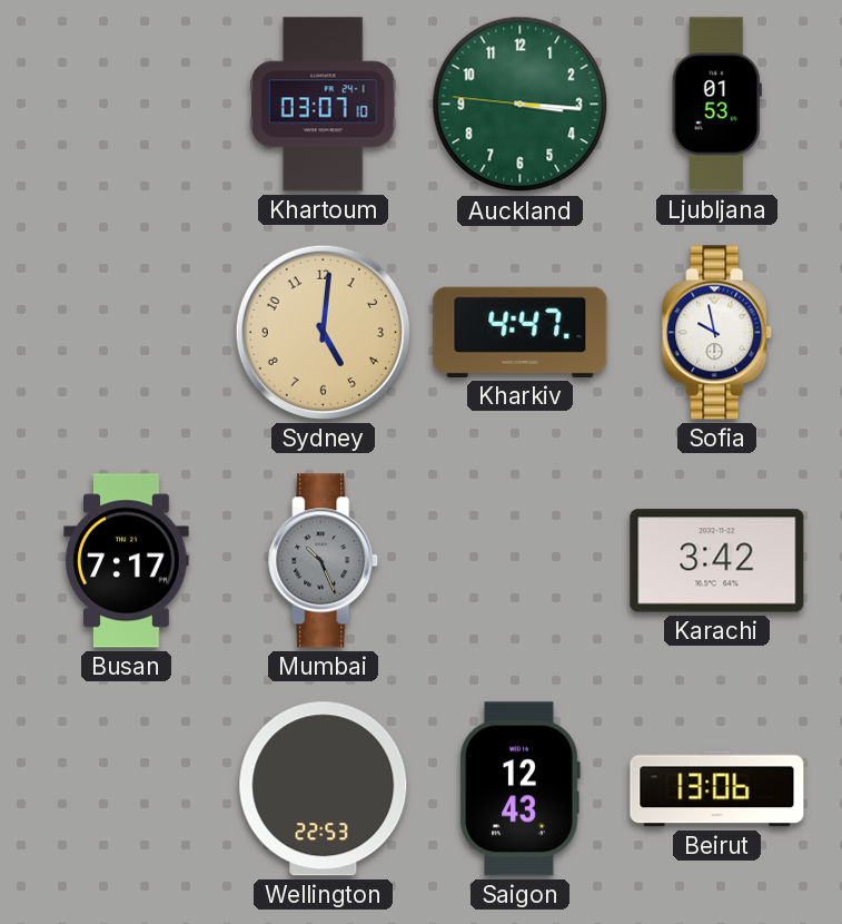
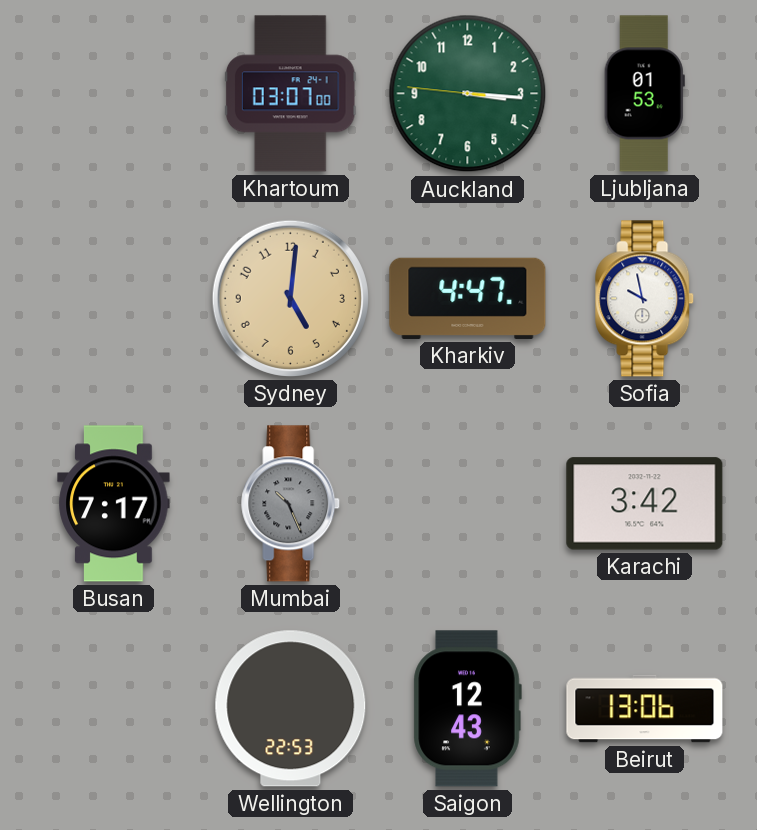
Khartoum: 03:07:10 -> 03:07:00
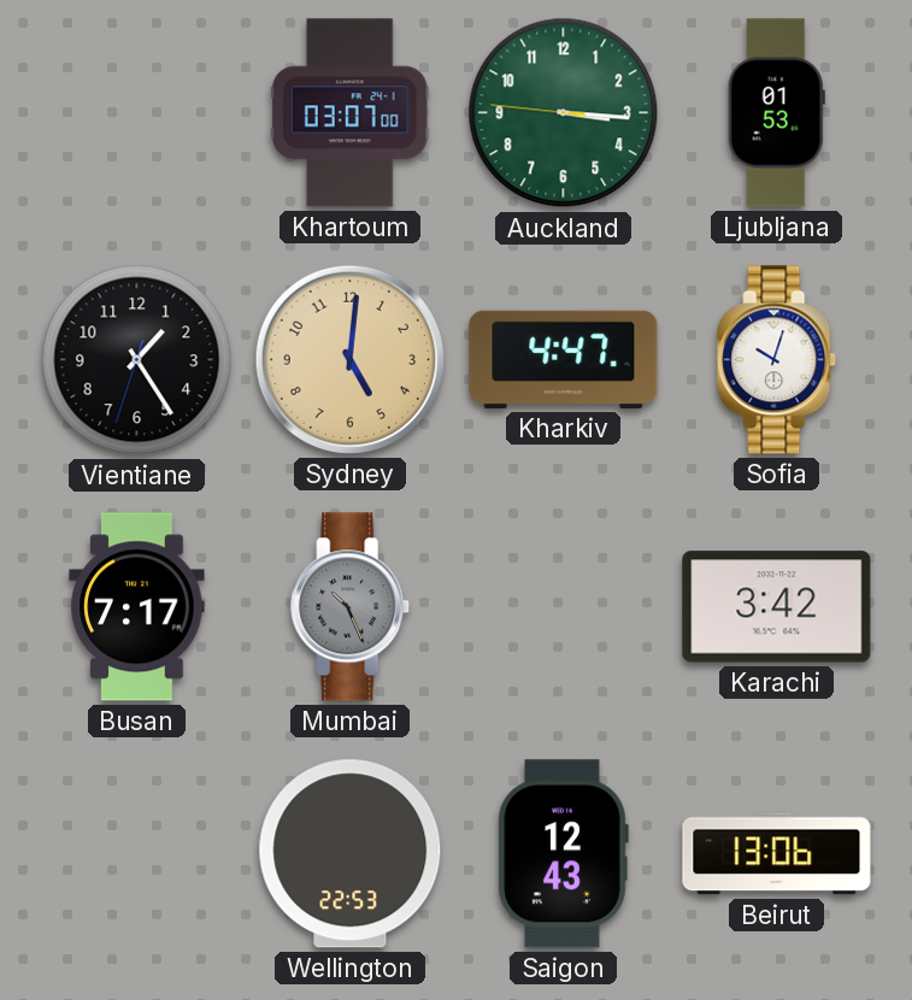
Vientiane: none -> 1:24
Sofia: 9:58 -> 10:03
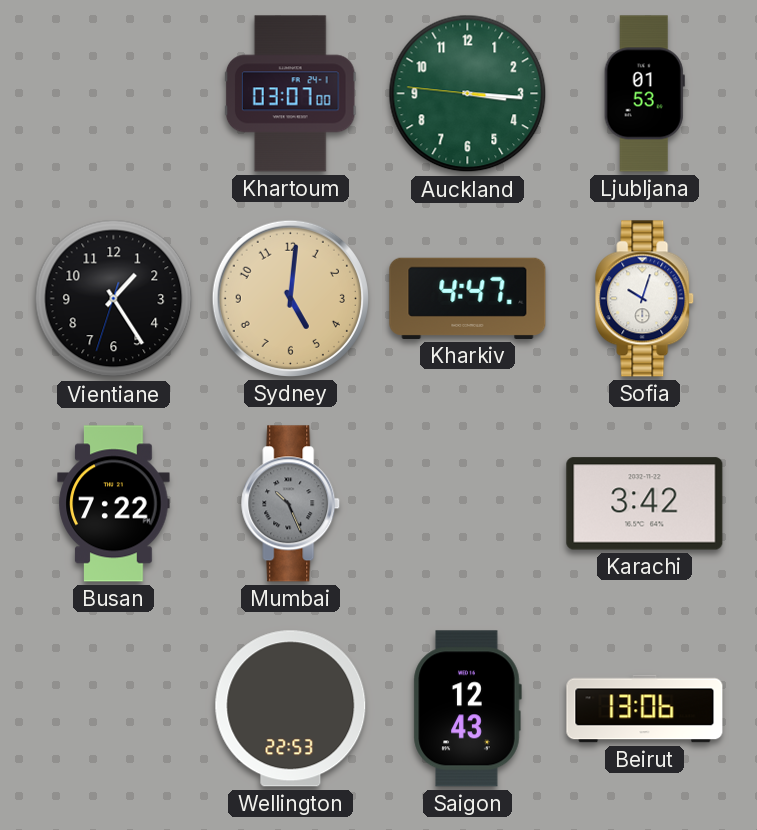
Busan: 7:17 -> 7:22
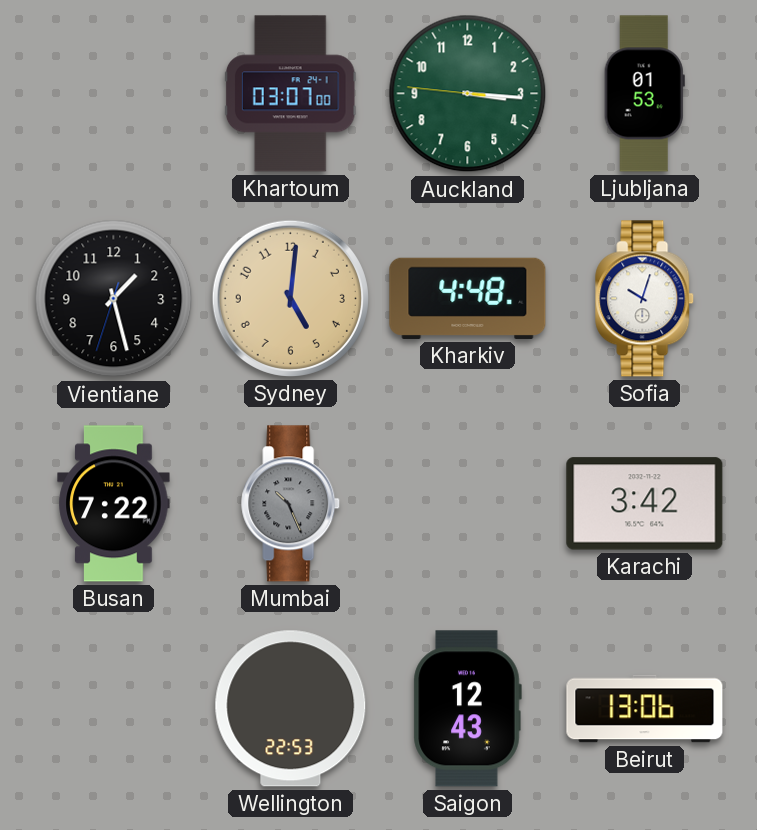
Vientiane: 1:24 -> 1:27
Kharkiv: 4:47 -> 4:48
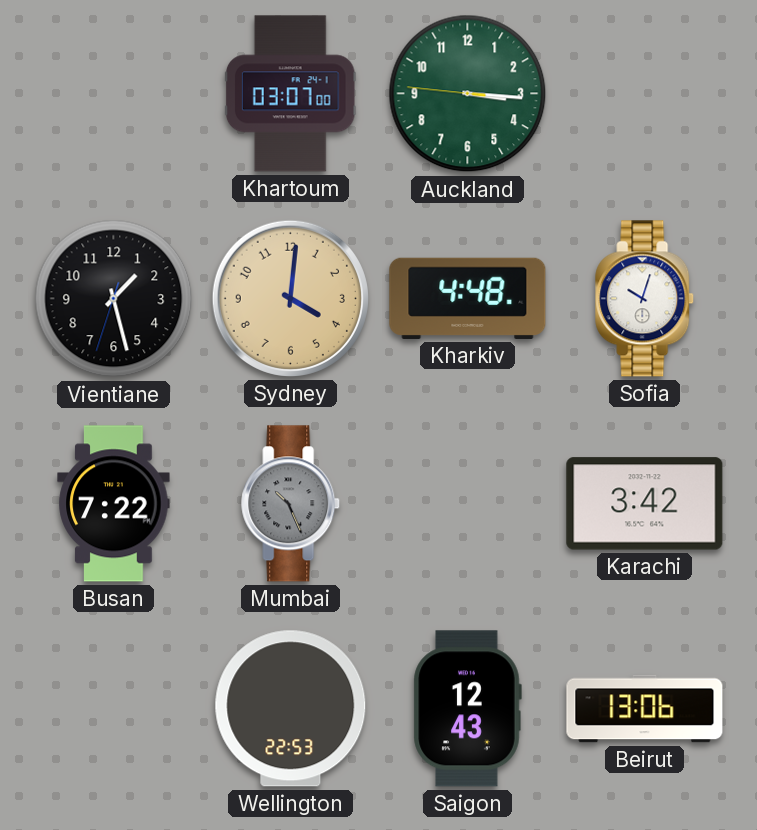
Ljubljana: 01:53 -> none
Sydney: 5:01 -> 4:01
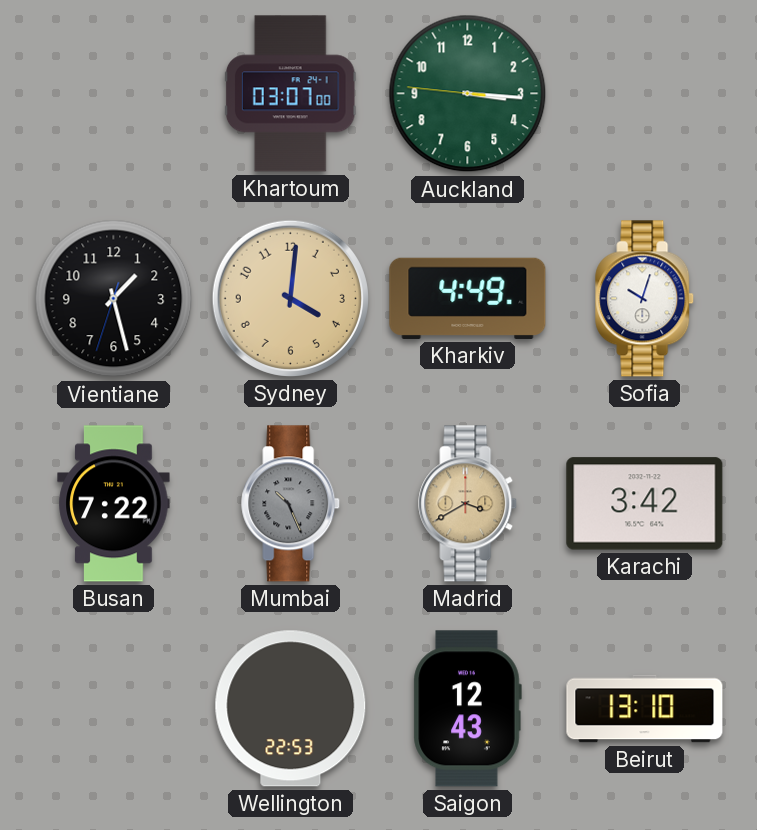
Kharkiv: 4:48 -> 4:49
Madrid: none -> 3:40
Beirut: 13:06 -> 13:10
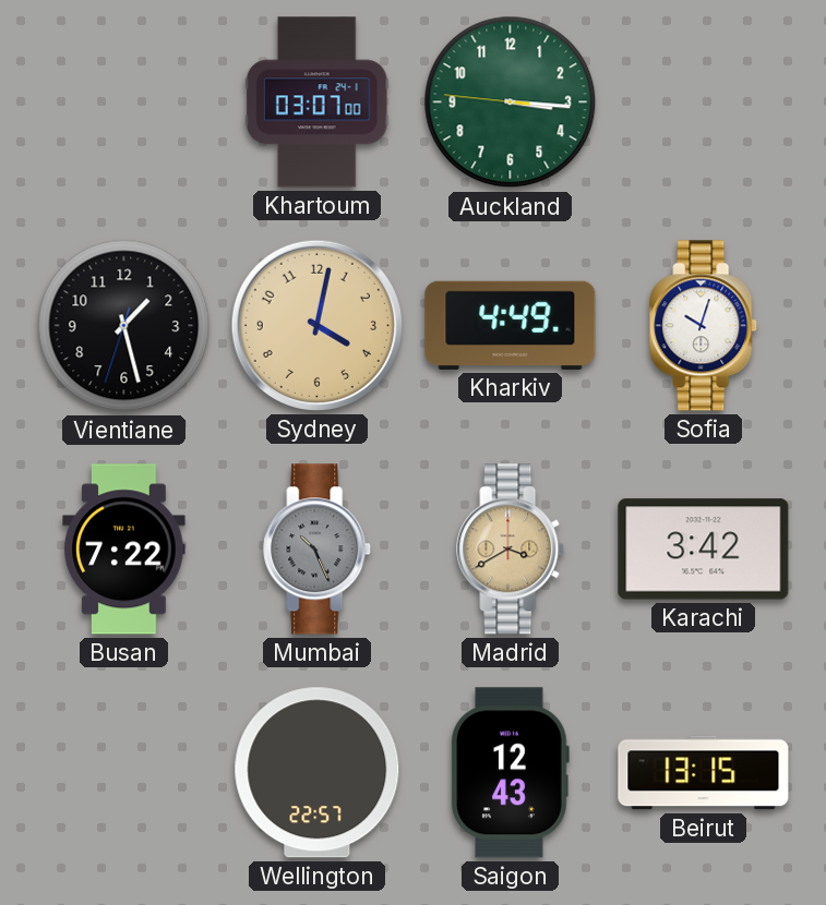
Sydney: 4:01 -> 4:02
Wellington: 22:53 -> 22:57
Beirut: 13:10 -> 13:15
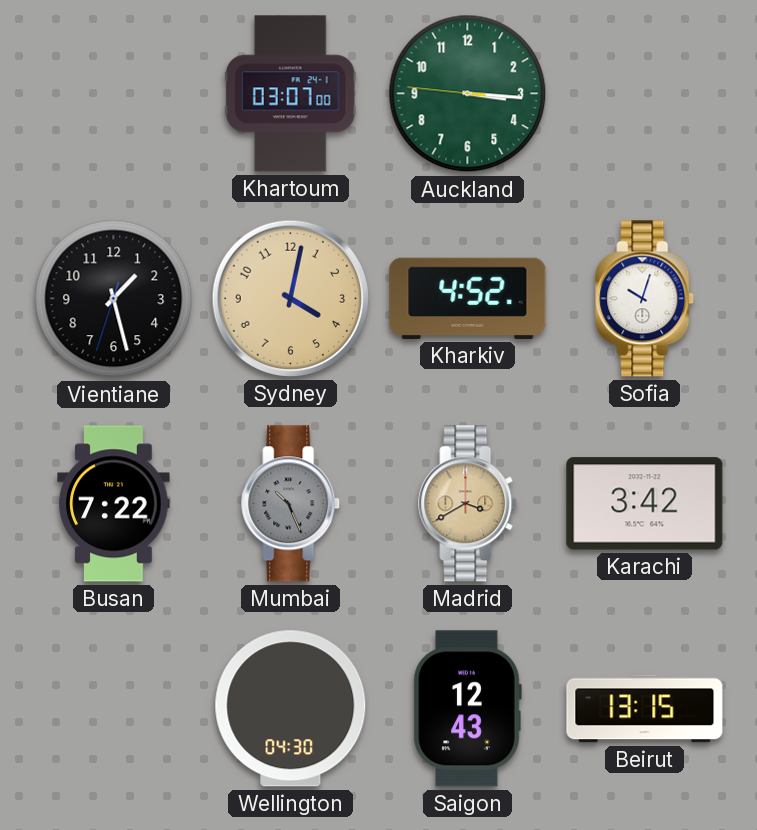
Kharkiv: 4:49 -> 4:52
Wellington: 22:57 -> 04:30
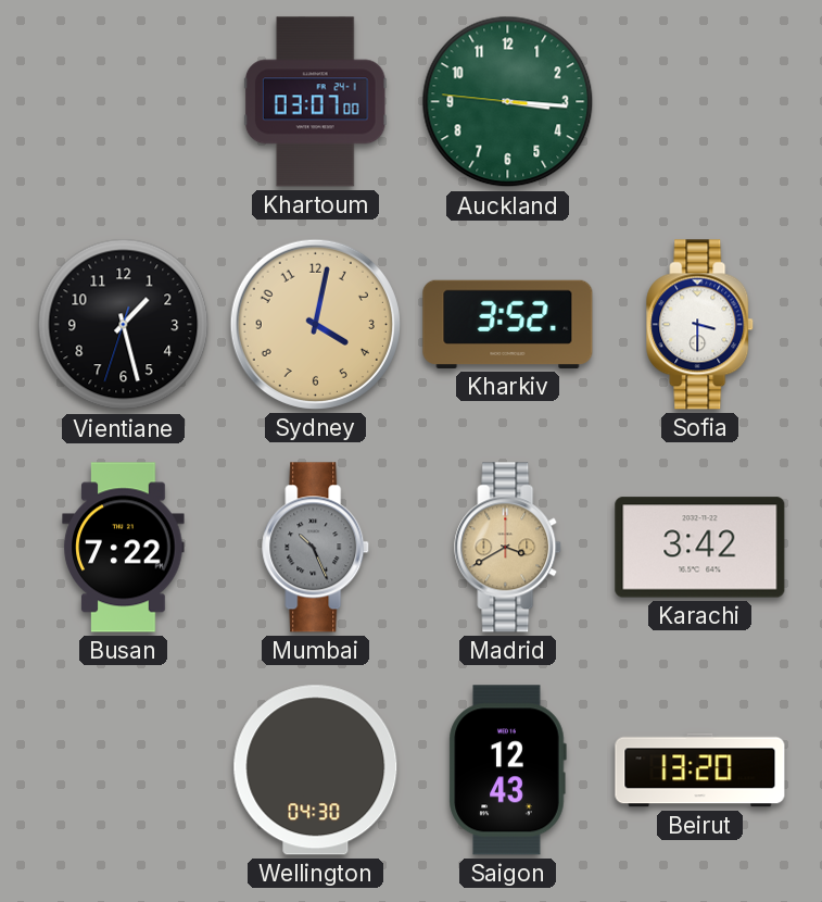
Kharkiv: 4:52 -> 3:52
Sofia: 10:03 -> 3:30
Beirut: 13:15 -> 13:20
